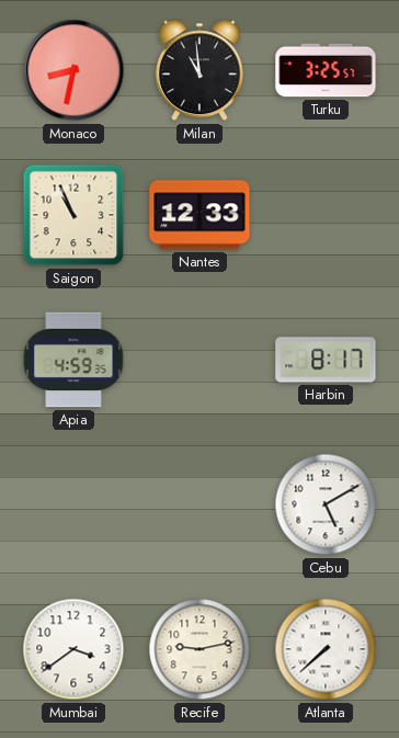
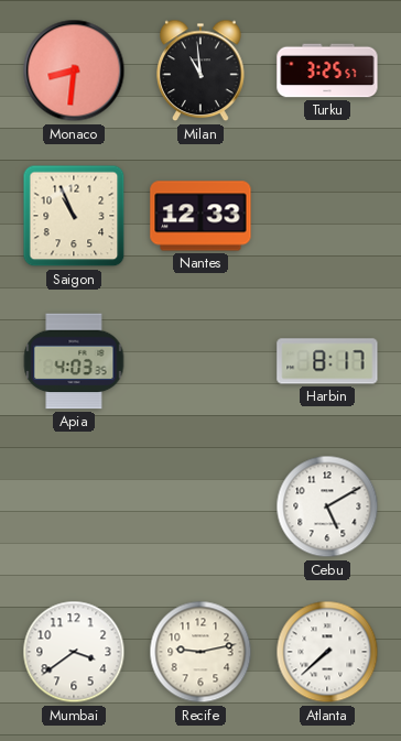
Monaco: 8:32 -> 8:31
Apia: 4:59 -> 4:03
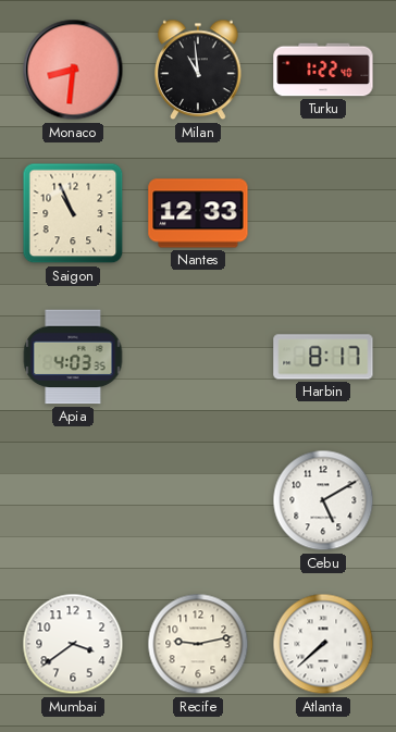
Turku: 3:25 -> 1:22
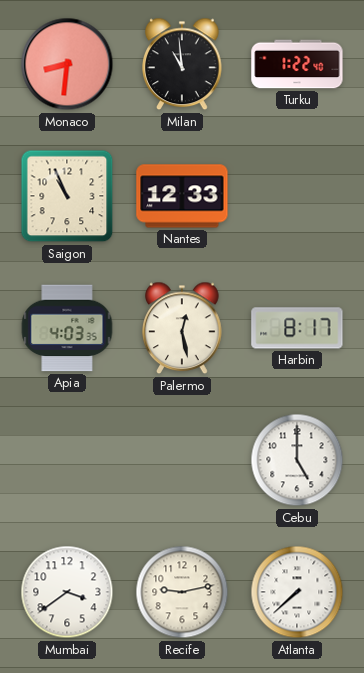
Palermo: none -> 12:28
Cebu: 5:10 -> 5:00
